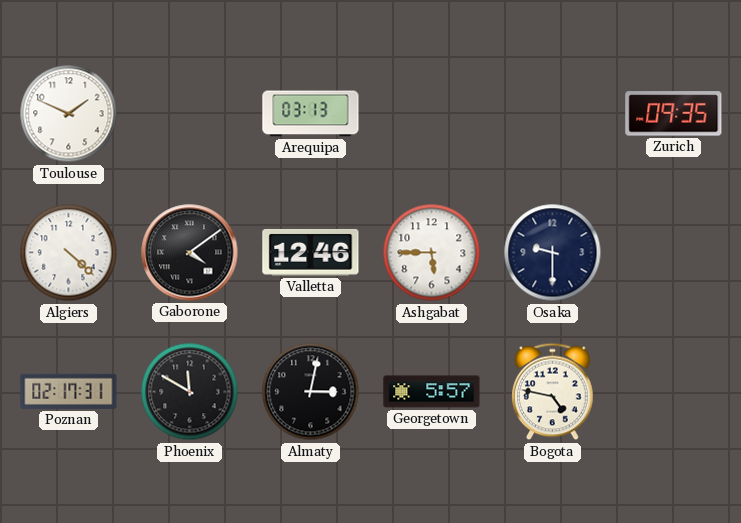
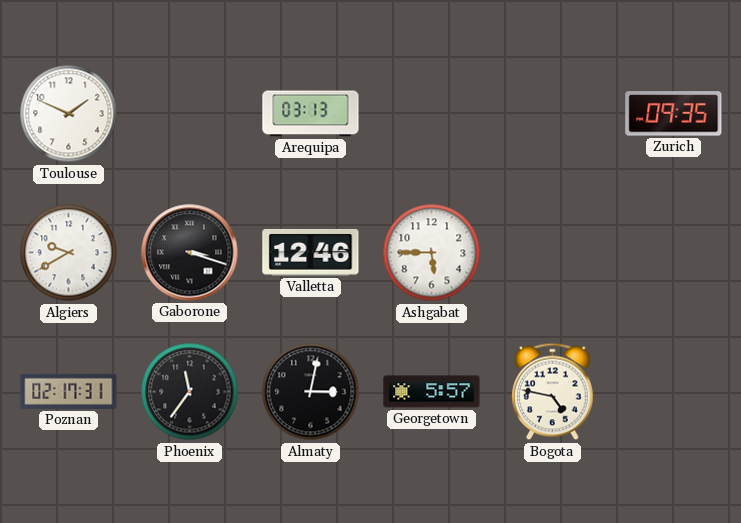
Algiers: 4:22 -> 9:40
Gaborone: 4:09 -> 3:18
Osaka: 9:30 -> none
Phoenix: 11:50 -> 11:36
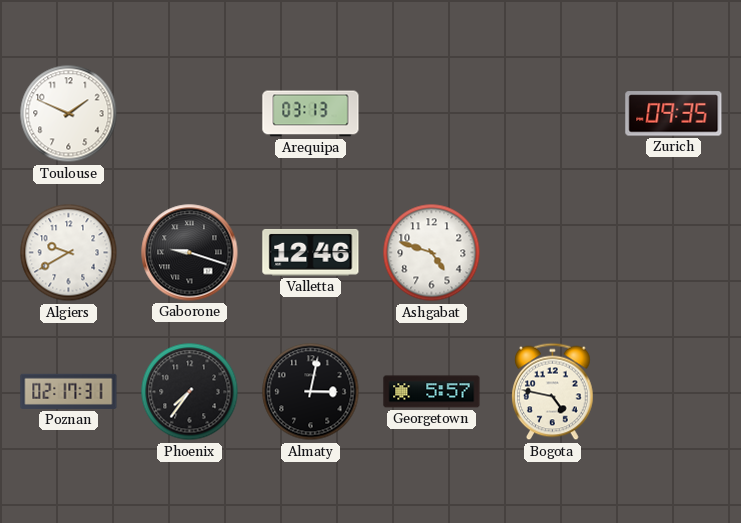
Gaborone: 3:18 -> 9:18
Ashgabat: 5:45 -> 4:48
Phoenix: 11:36 -> 7:36
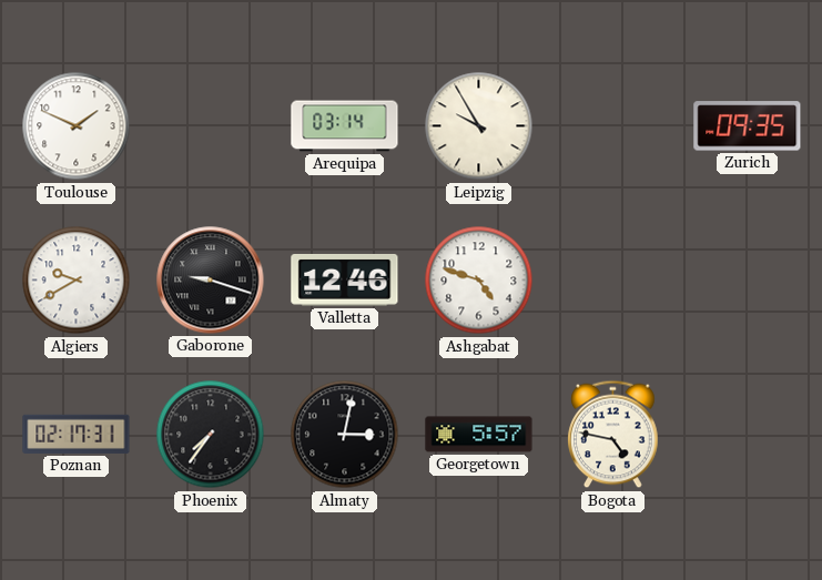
Arequipa: 03:13 -> 03:14
Leipzig: none -> 9:55
